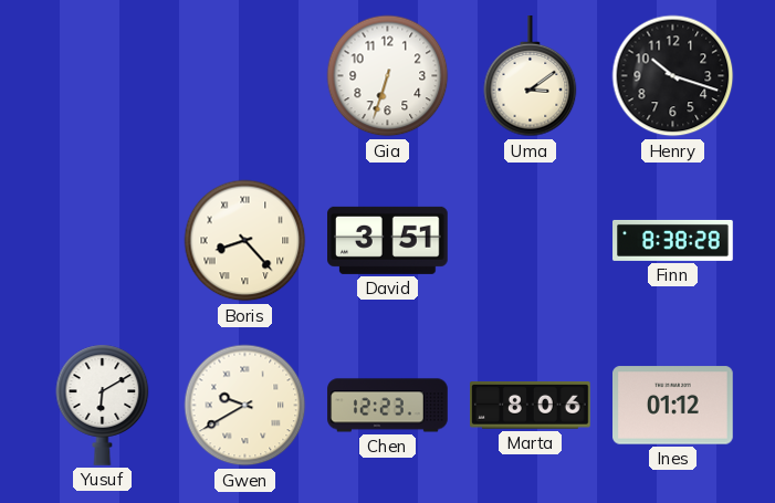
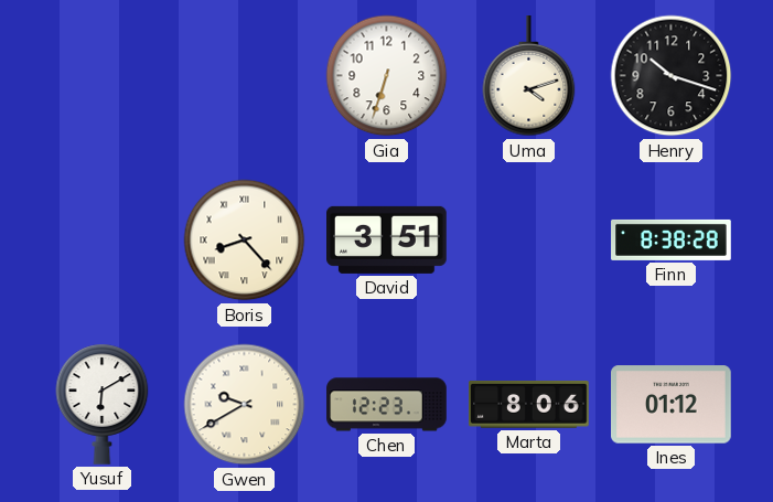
Uma: 3:09 -> 4:12
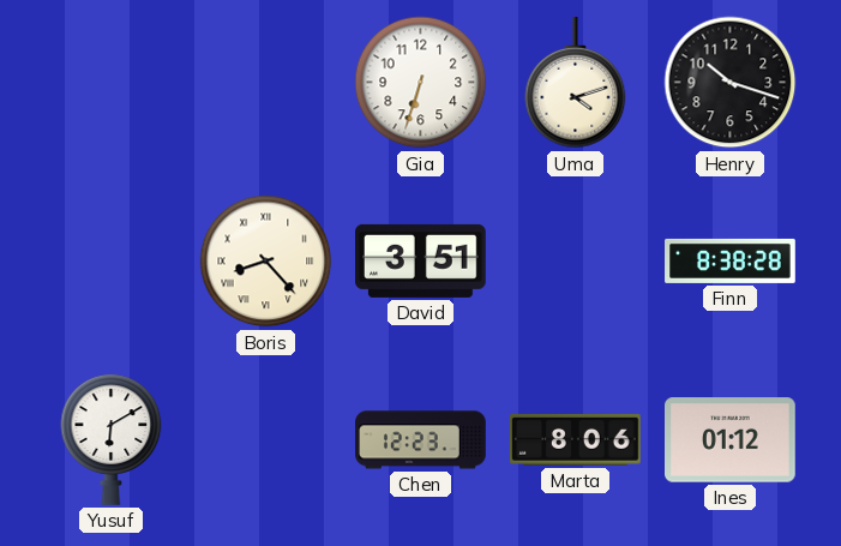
Gwen: 9:40 -> none
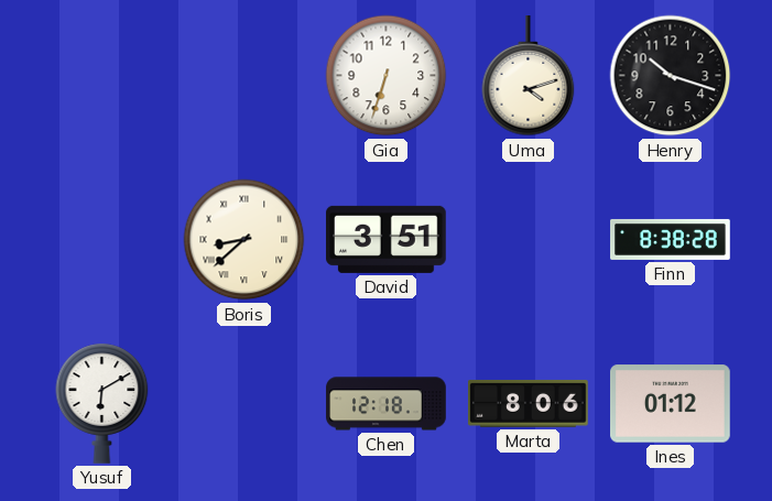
Boris: 8:23 -> 8:38
Chen: 12:23 -> 12:18
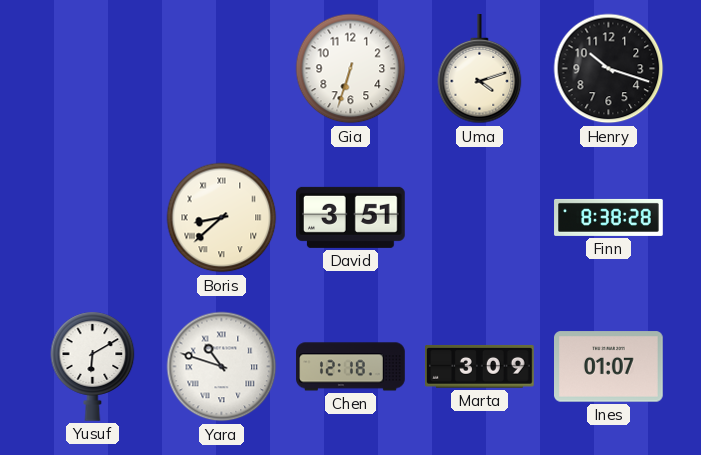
Yara: none -> 10:48
Marta: 8:06 -> 3:09
Ines: 01:12 -> 01:07
